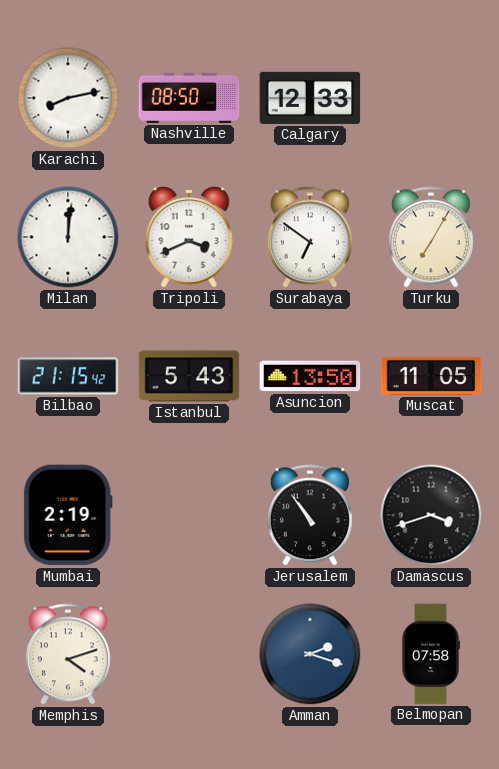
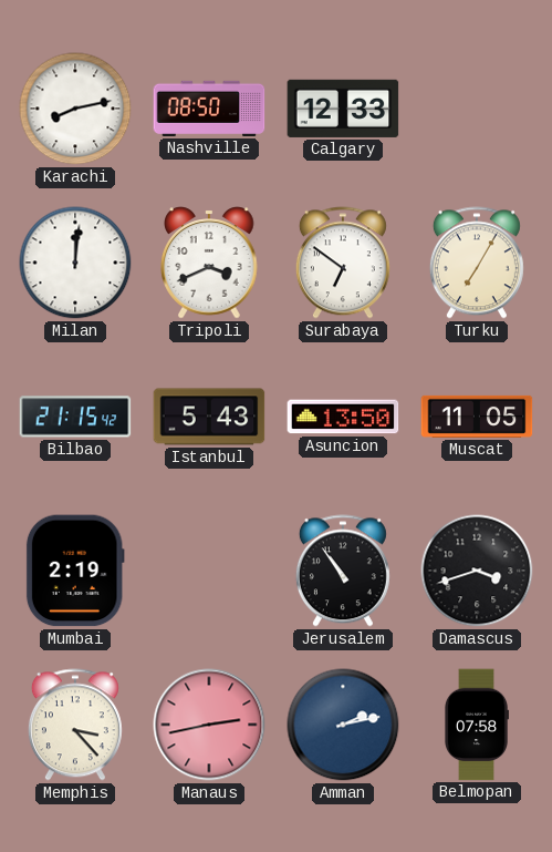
Memphis: 4:12 -> 3:23
Manaus: none -> 2:43
Amman: 2:18 -> 2:13
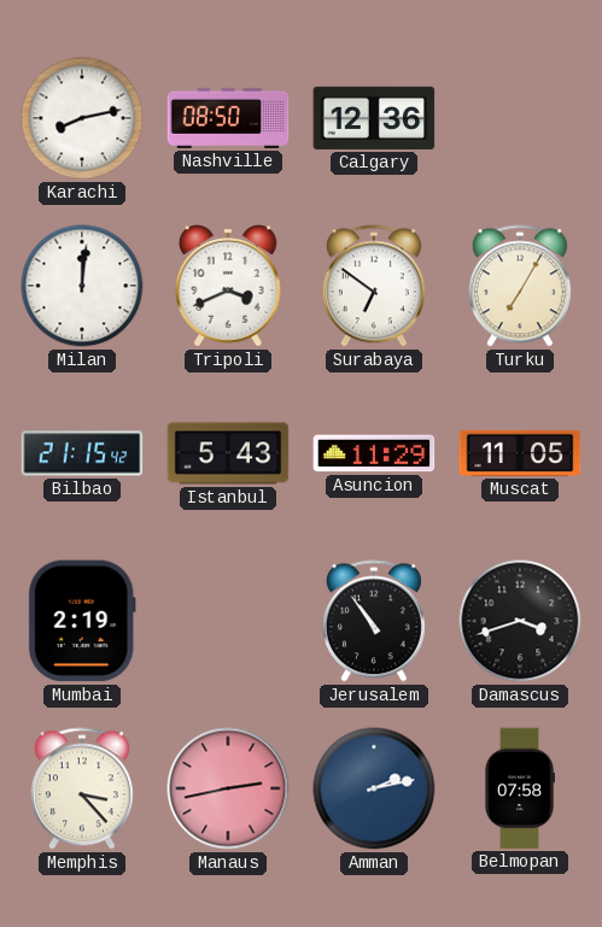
Calgary: 12:33 -> 12:36
Asuncion: 13:50 -> 11:29
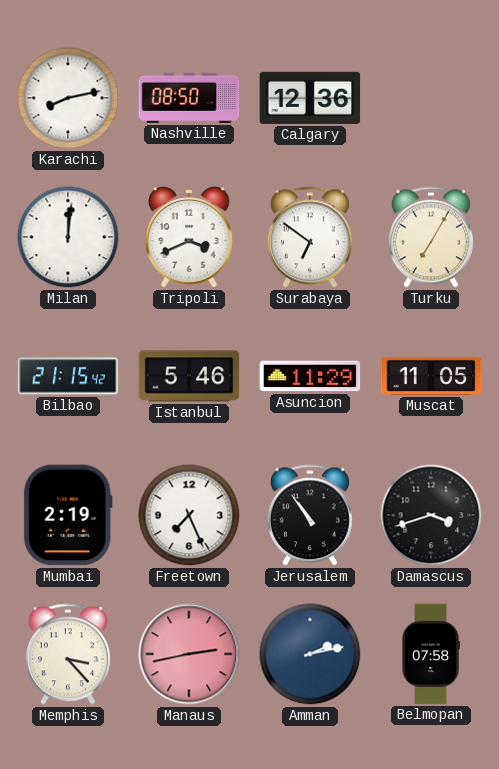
Istanbul: 5:43 -> 5:46
Freetown: none -> 7:26
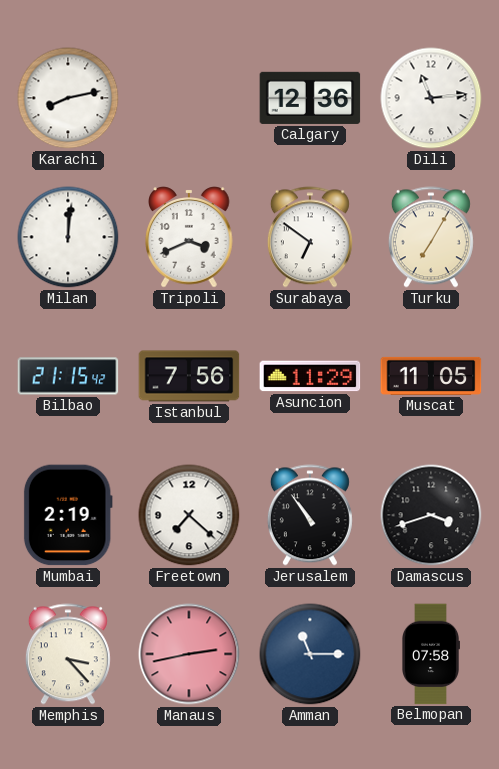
Nashville: 08:50 -> none
Dili: none -> 11:14
Istanbul: 5:46 -> 7:56
Freetown: 7:26 -> 7:22
Amman: 2:13 -> 11:15
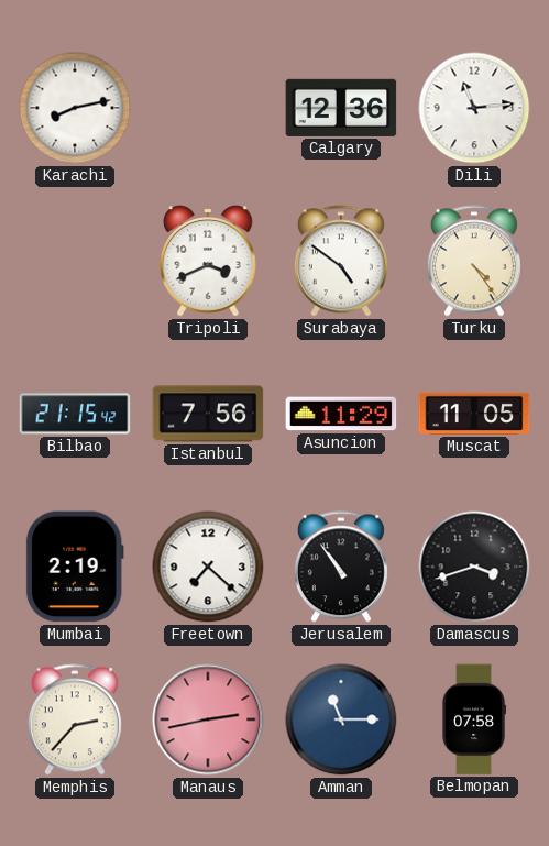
Milan: 12:01 -> none
Surabaya: 6:51 -> 4:51
Turku: 7:05 -> 4:24
Memphis: 3:23 -> 2:37
